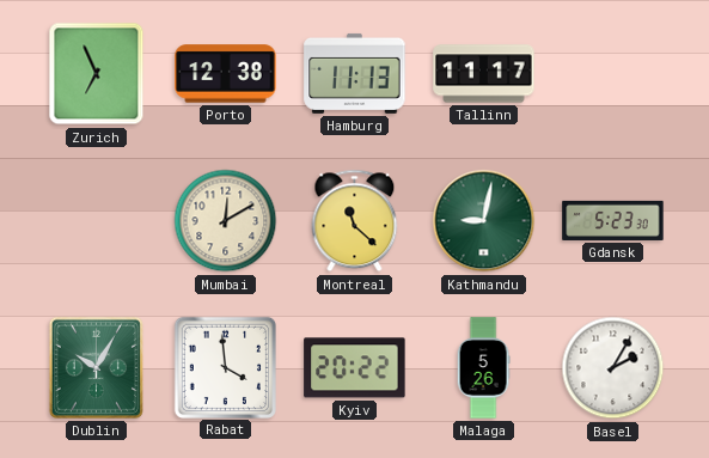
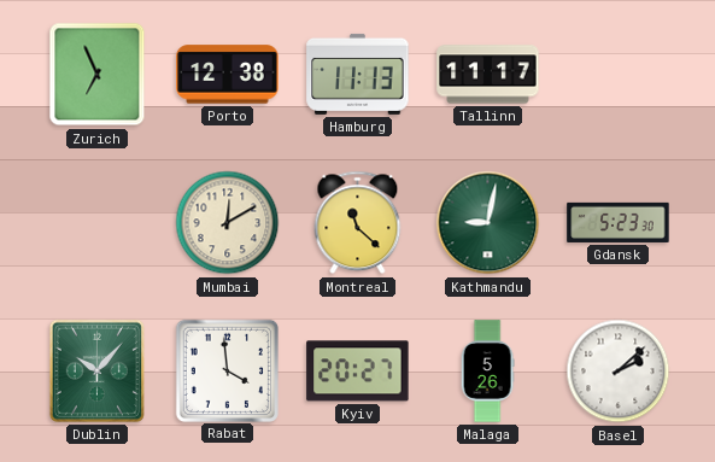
Dublin: 10:05 -> 10:07
Kyiv: 20:22 -> 20:27
Basel: 2:05 -> 2:08
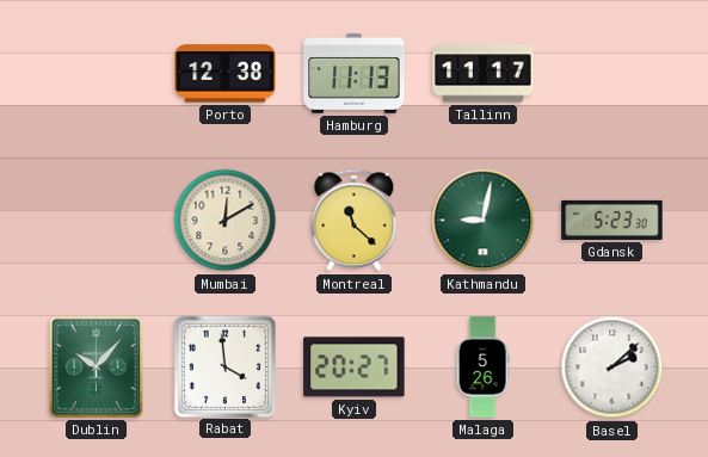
Zurich: 6:56 -> none
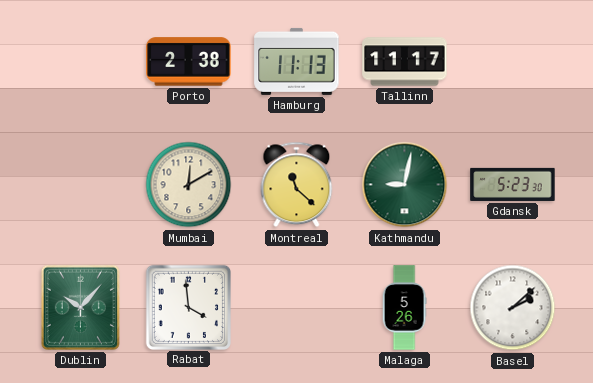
Porto: 12:38 -> 2:38
Kyiv: 20:27 -> none
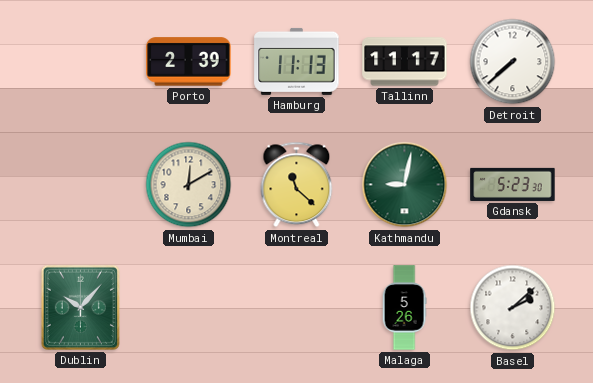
Porto: 2:38 -> 2:39
Detroit: none -> 7:38
Rabat: 3:59 -> none
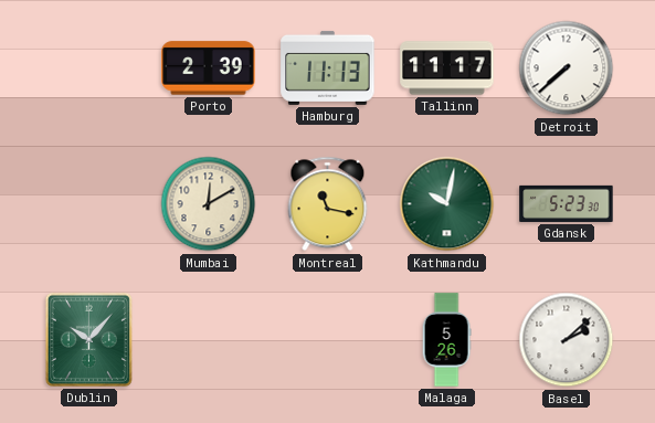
Montreal: 11:22 -> 11:17
Kathmandu: 9:02 -> 10:02
